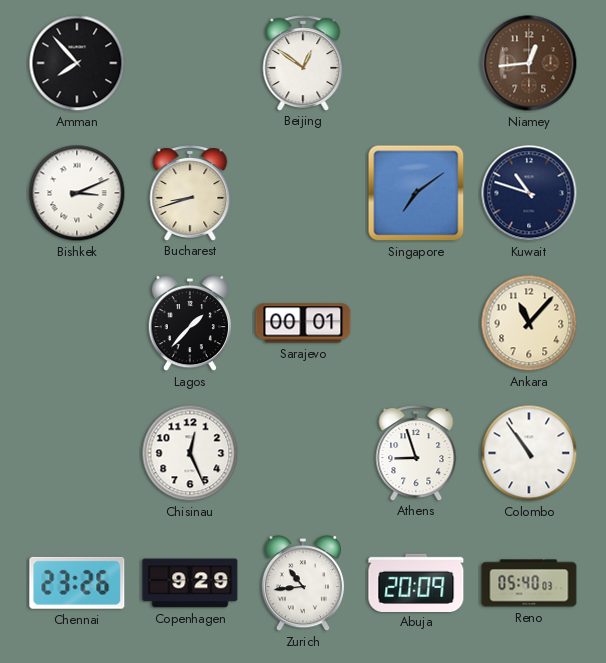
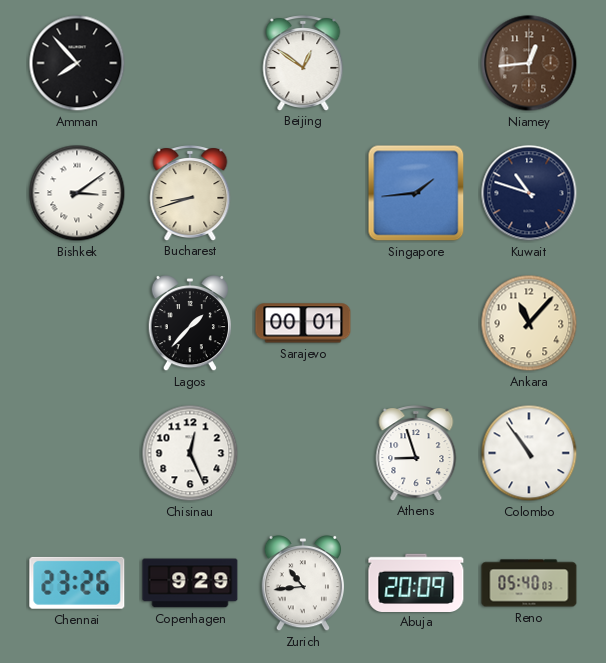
Bishkek: 3:11 -> 3:09
Singapore: 7:09 -> 1:44
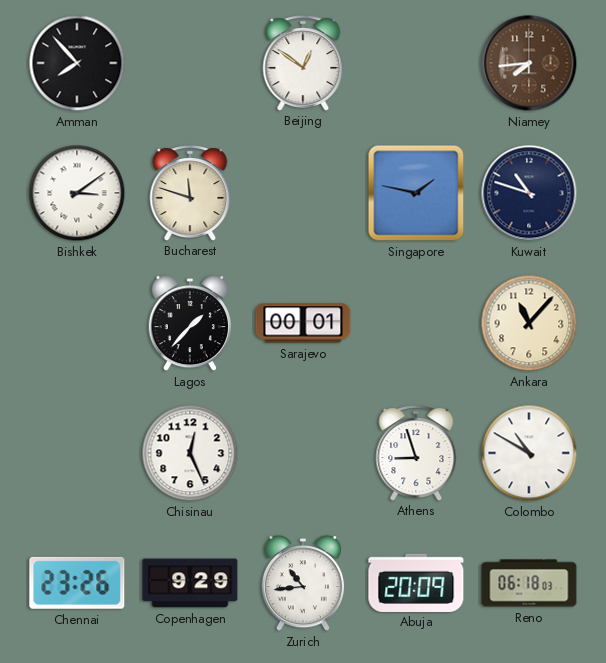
Niamey: 12:44 -> 7:44
Bucharest: 8:42 -> 11:48
Singapore: 1:44 -> 1:47
Colombo: 10:54 -> 10:50
Reno: 05:40 -> 06:18
